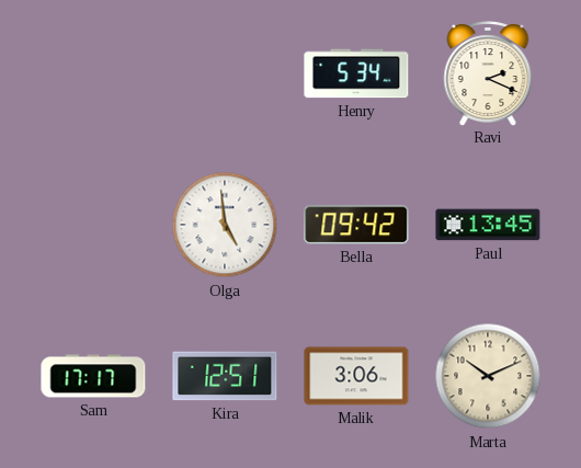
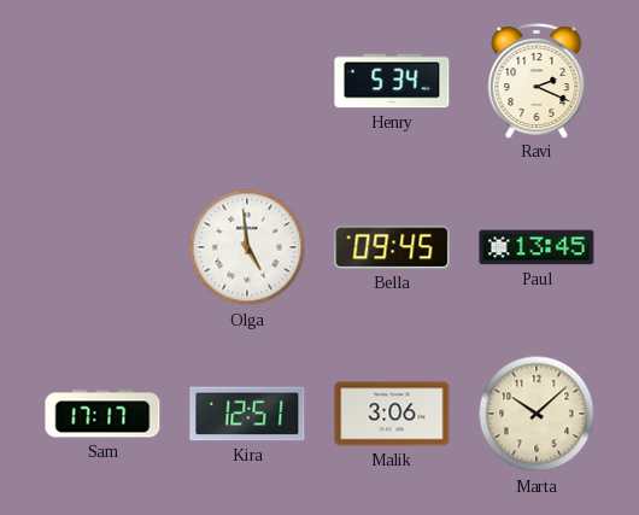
Bella: 09:42 -> 09:45
Marta: 10:11 -> 10:08
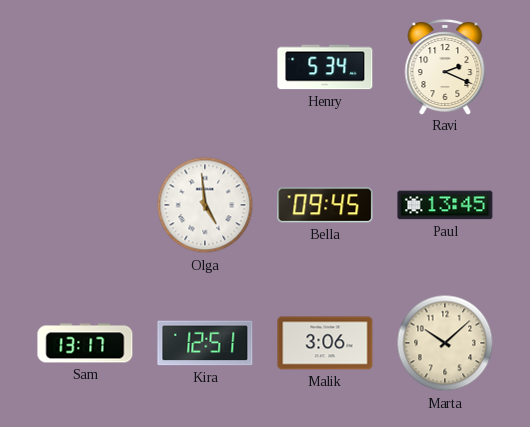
Sam: 17:17 -> 13:17
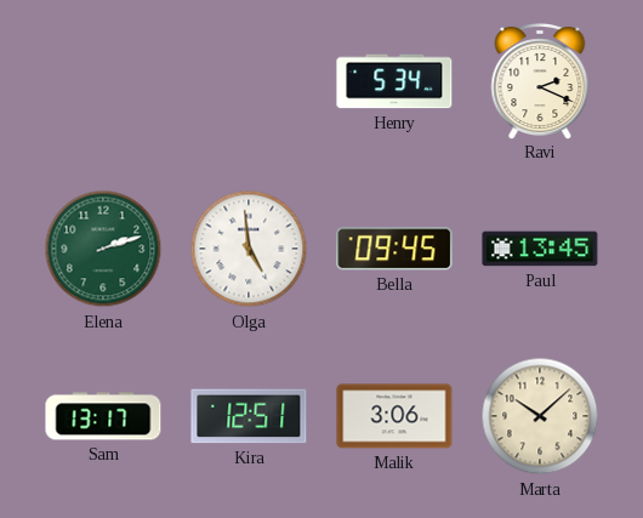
Elena: none -> 2:12
